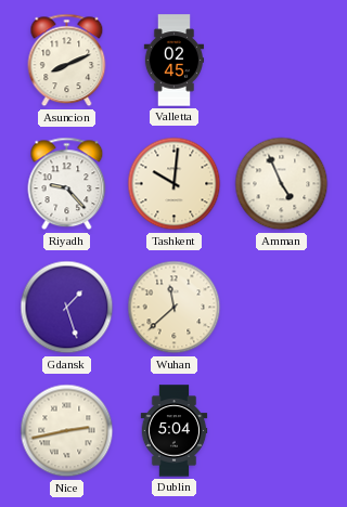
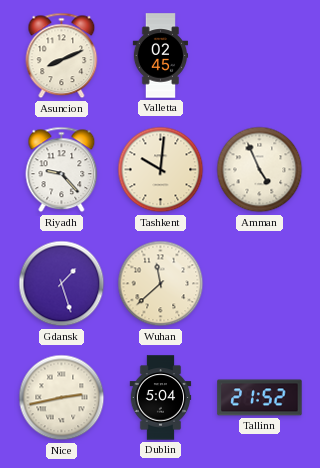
Tallinn: none -> 21:52
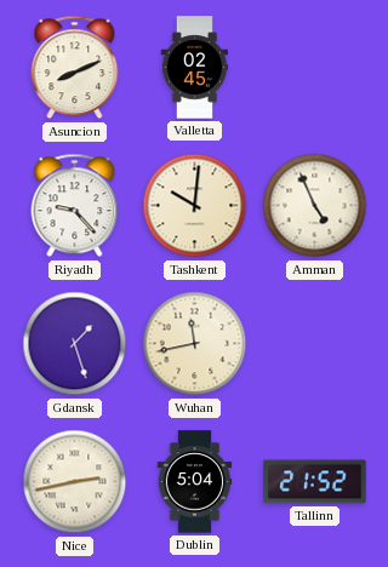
Wuhan: 11:38 -> 11:43
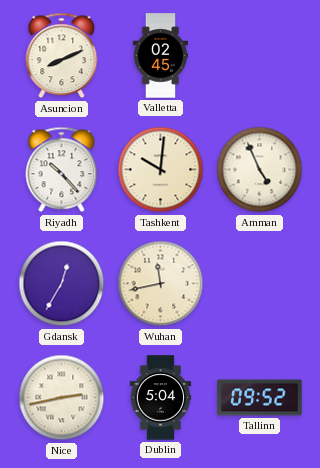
Riyadh: 9:23 -> 10:23
Gdansk: 1:27 -> 12:35
Tallinn: 21:52 -> 09:52
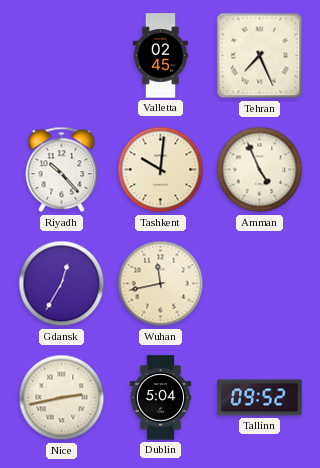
Asuncion: 8:11 -> none
Tehran: none -> 7:26
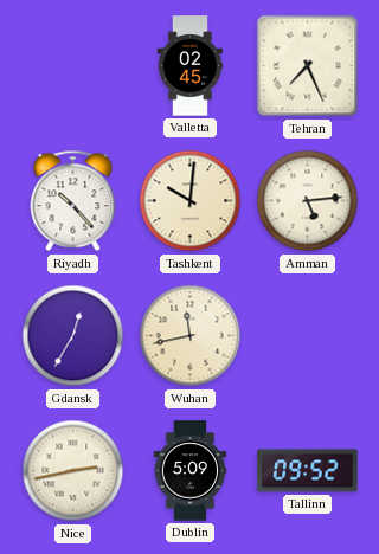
Amman: 4:56 -> 5:14
Dublin: 5:04 -> 5:09
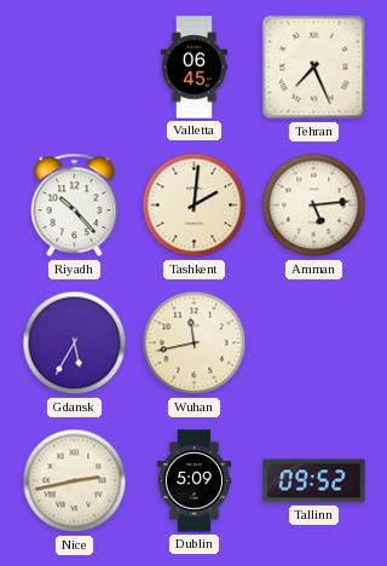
Valletta: 02:45 -> 06:45
Tashkent: 10:01 -> 2:01
Gdansk: 12:35 -> 5:35
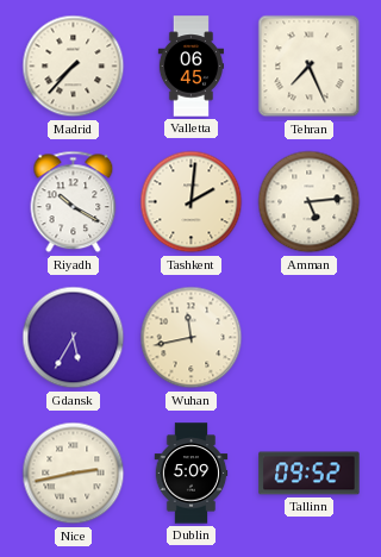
Madrid: none -> 7:37
Riyadh: 10:23 -> 10:20
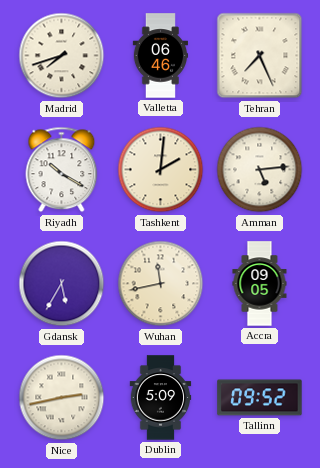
Madrid: 7:37 -> 7:42
Valletta: 06:45 -> 06:46
Accra: none -> 09:05
